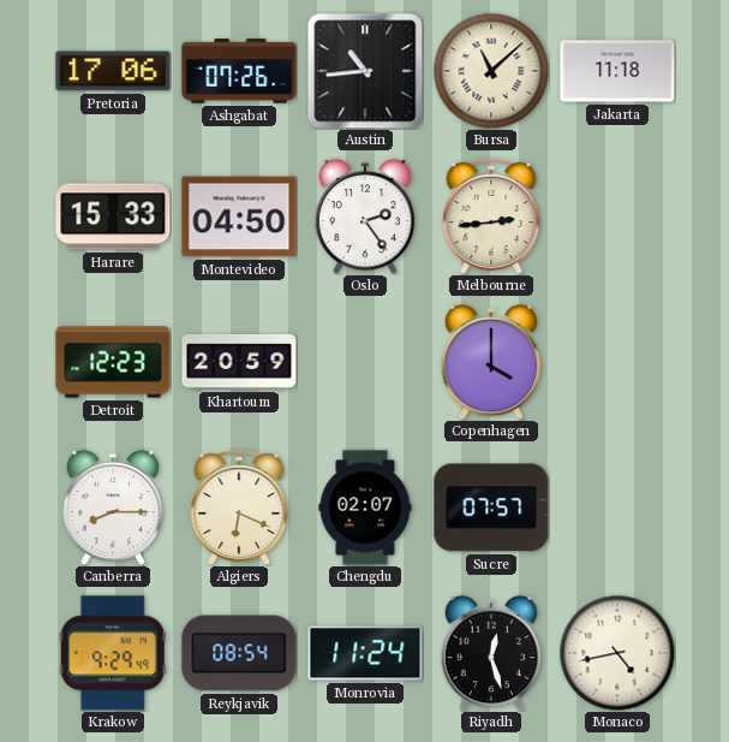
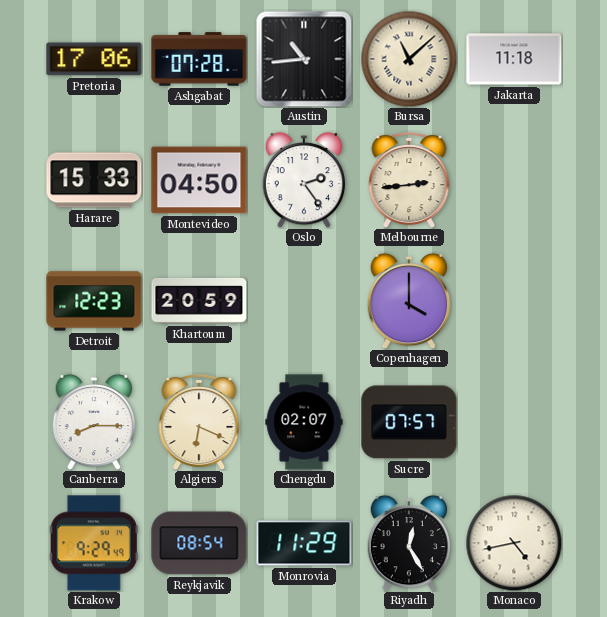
Ashgabat: 07:26 -> 07:28
Monrovia: 11:24 -> 11:29
Riyadh: 12:27 -> 12:25
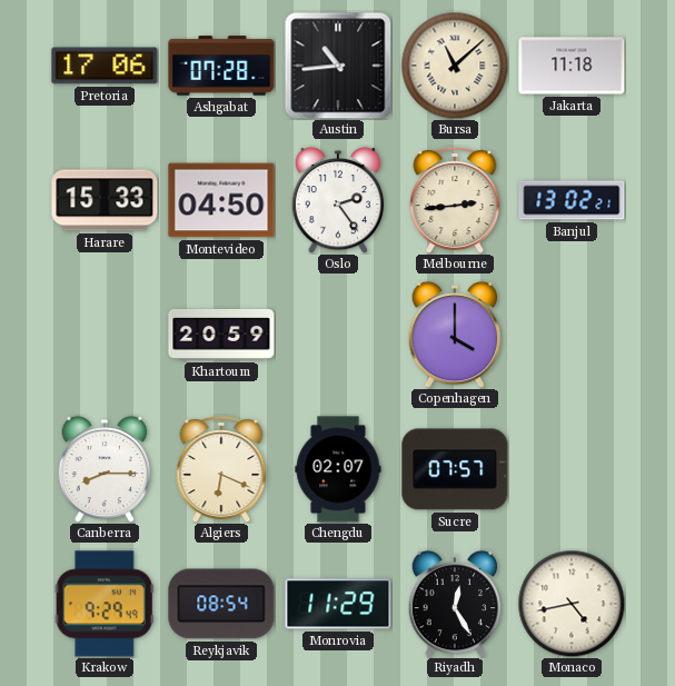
Banjul: none -> 13:02
Detroit: 12:23 -> none
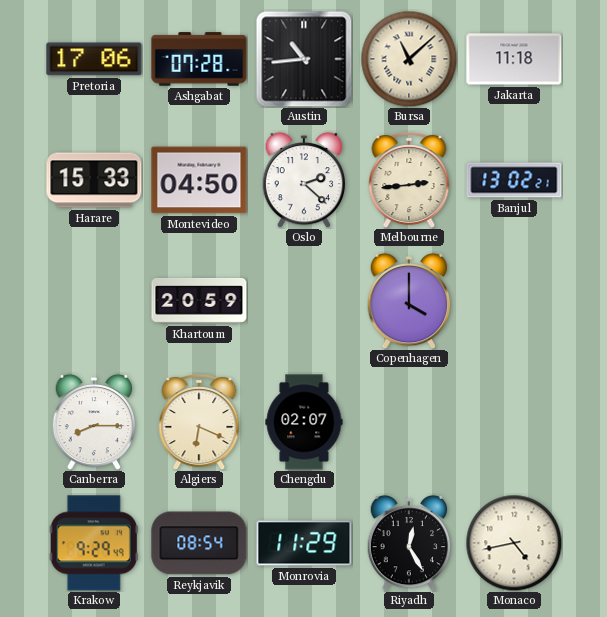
Oslo: 2:24 -> 2:22
Sucre: 07:57 -> none
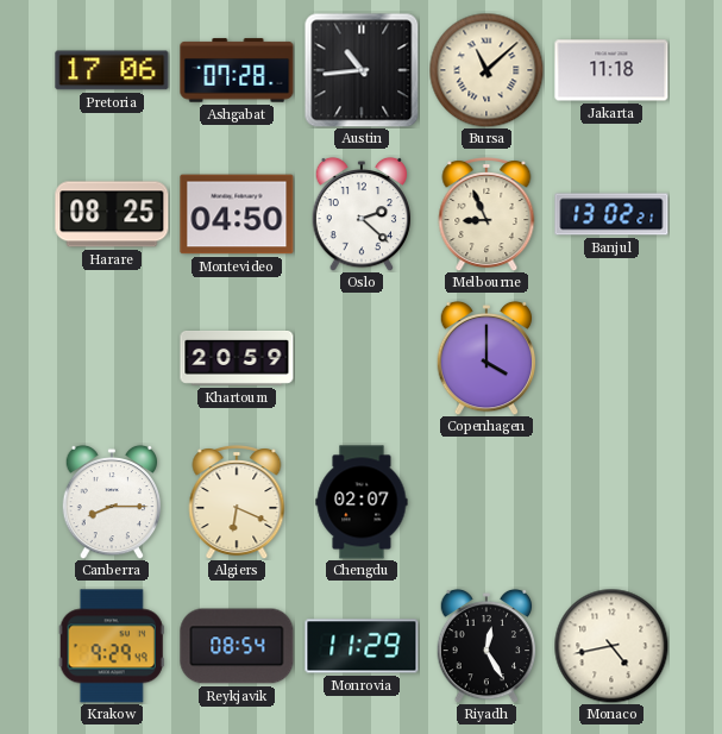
Harare: 15:33 -> 08:25
Melbourne: 2:44 -> 8:56
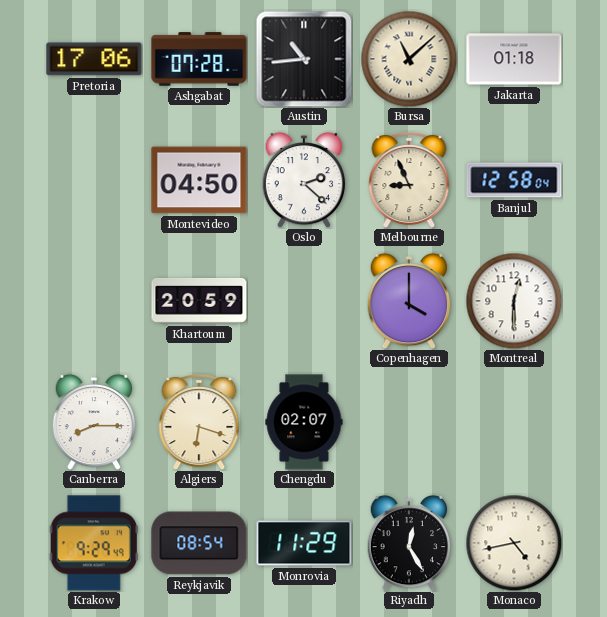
Jakarta: 11:18 -> 01:18
Harare: 08:25 -> none
Banjul: 13:02 -> 12:58
Montreal: none -> 12:30
Algiers: 6:19 -> 6:18
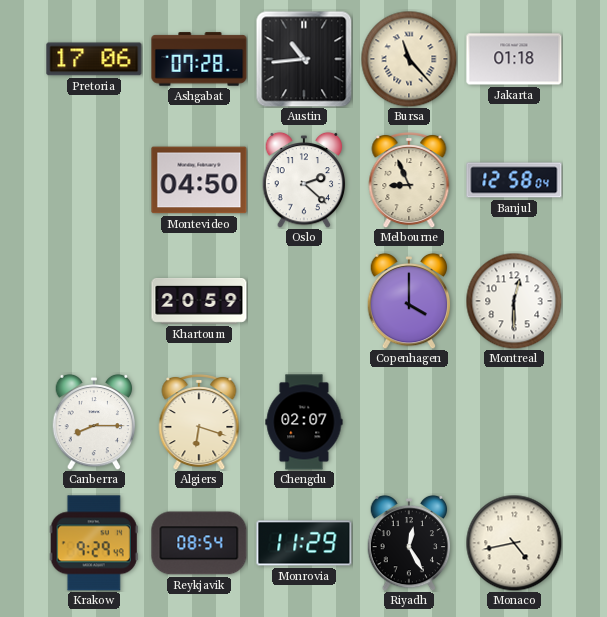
Bursa: 11:08 -> 11:23
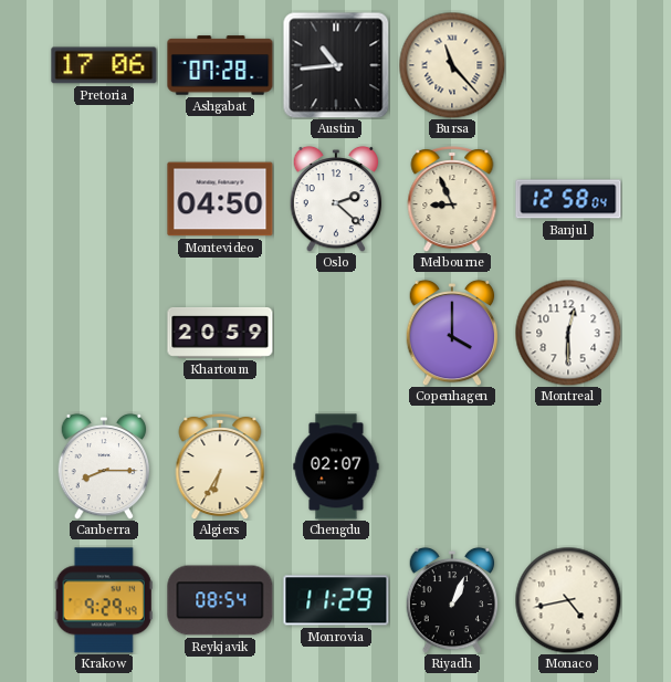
Jakarta: 01:18 -> none
Algiers: 6:18 -> 6:35
Riyadh: 12:25 -> 1:04
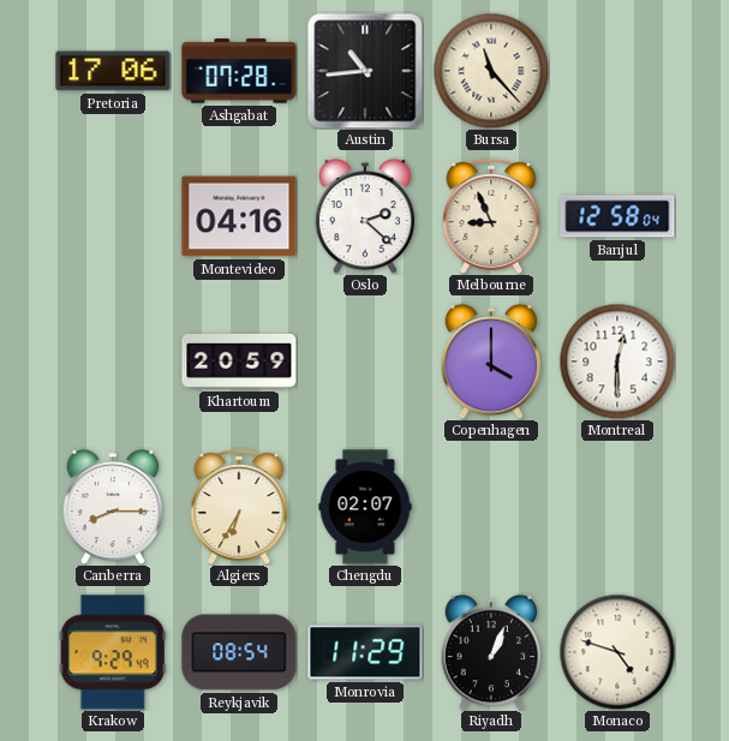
Montevideo: 04:50 -> 04:16
Monaco: 4:43 -> 4:48
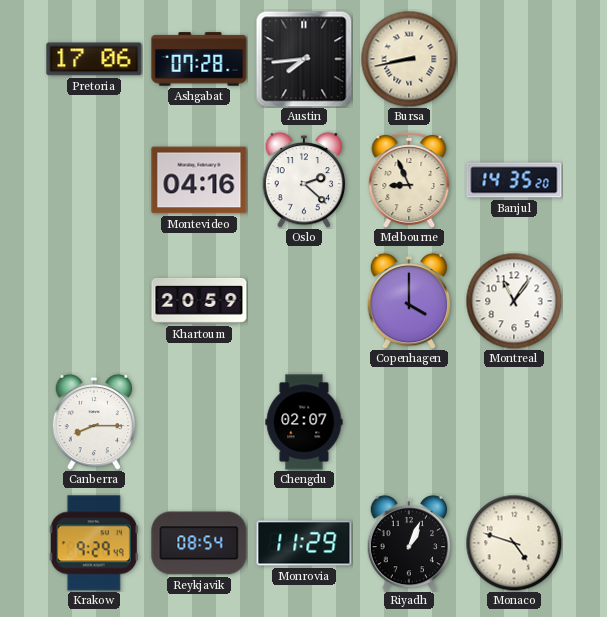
Austin: 10:44 -> 7:44
Bursa: 11:23 -> 8:43
Banjul: 12:58 -> 14:35
Montreal: 12:30 -> 11:06
Algiers: 6:35 -> none
